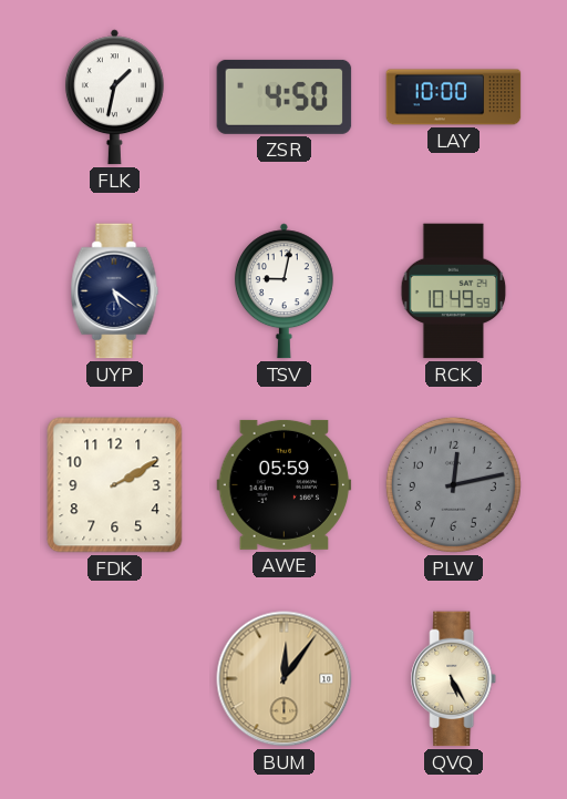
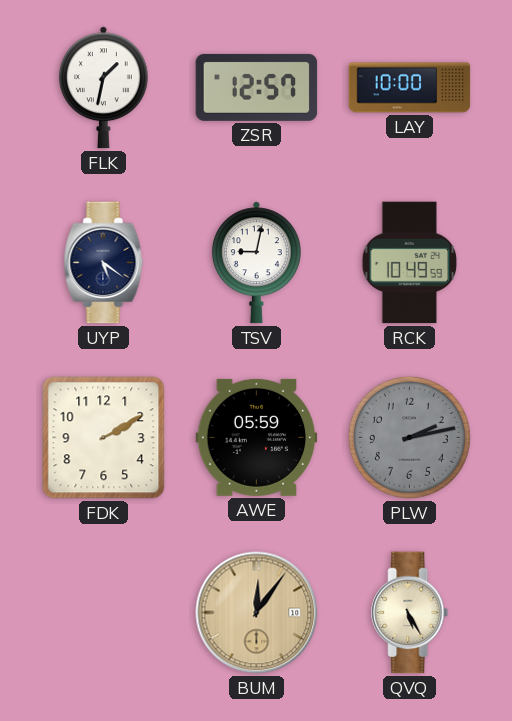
ZSR: 4:50 -> 12:57
PLW: 12:13 -> 2:13
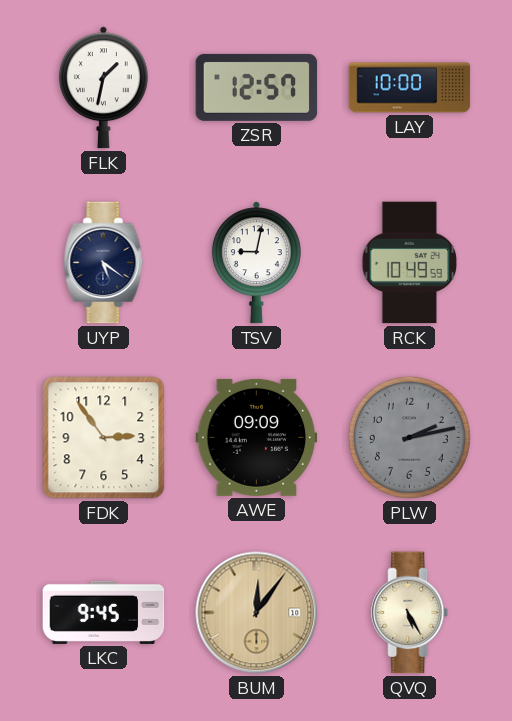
FDK: 2:10 -> 2:54
AWE: 05:59 -> 09:09
LKC: none -> 9:45
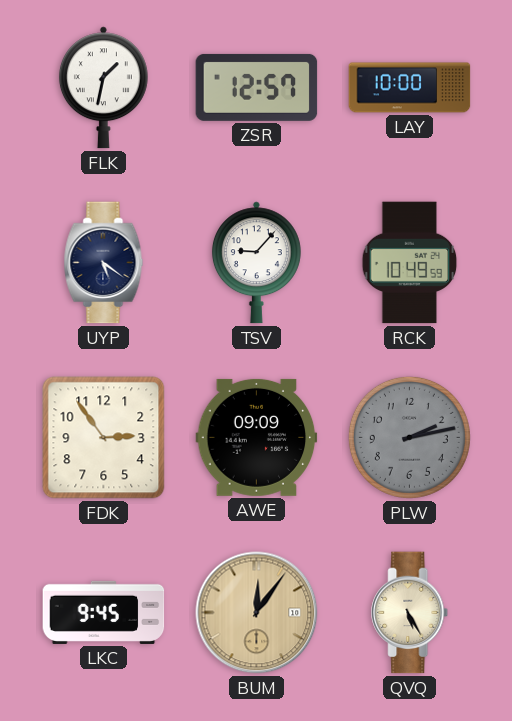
TSV: 9:02 -> 9:07
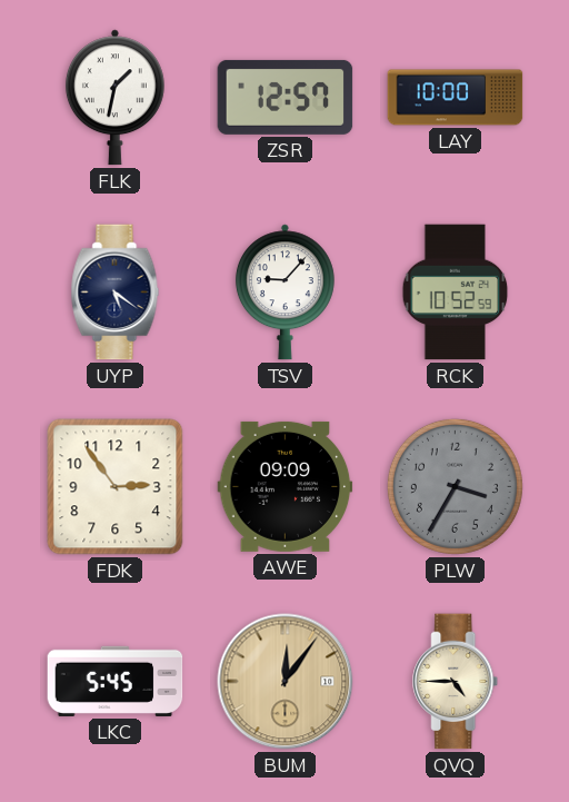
RCK: 10:49 -> 10:52
PLW: 2:13 -> 3:35
LKC: 9:45 -> 5:45
QVQ: 5:25 -> 4:45
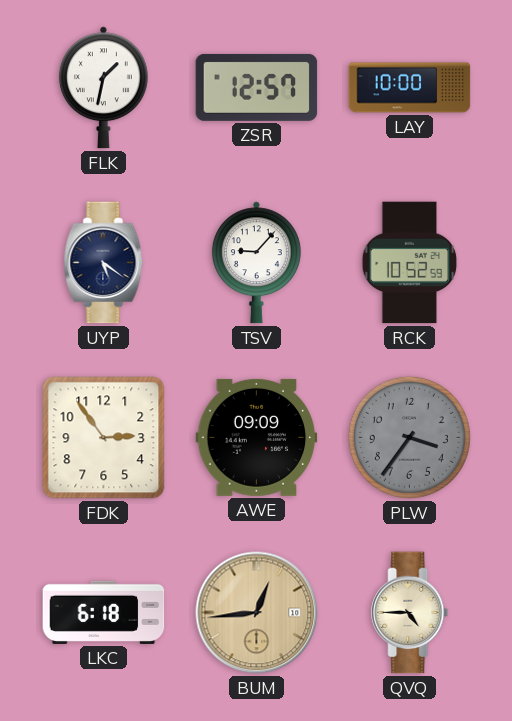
PLW: 3:35 -> 3:36
LKC: 5:45 -> 6:18
BUM: 12:06 -> 12:44
